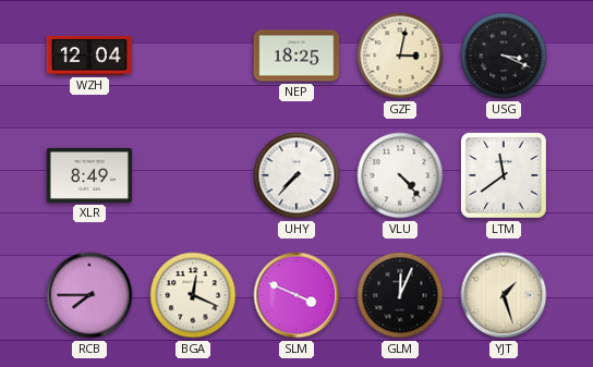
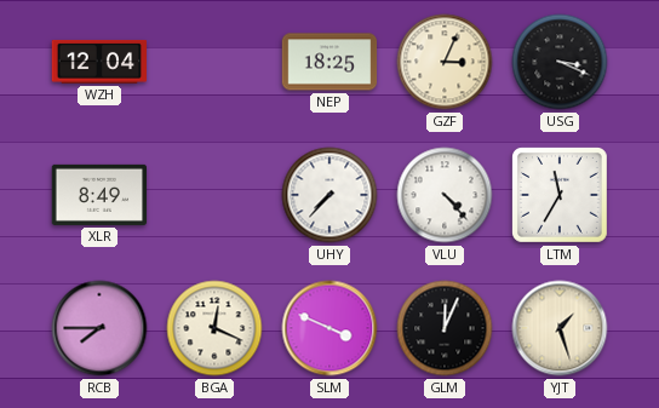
GZF: 3:02 -> 3:04
LTM: 11:39 -> 11:35
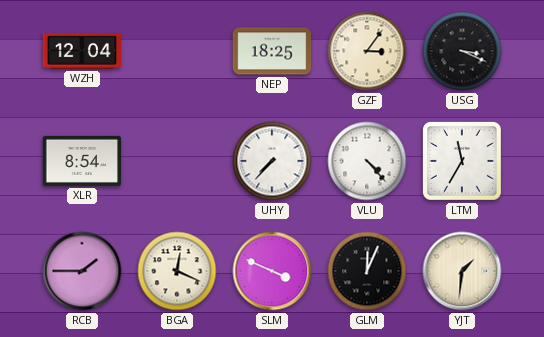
GZF: 3:04 -> 3:06
XLR: 8:49 -> 8:54
RCB: 7:45 -> 1:45
YJT: 1:27 -> 1:31
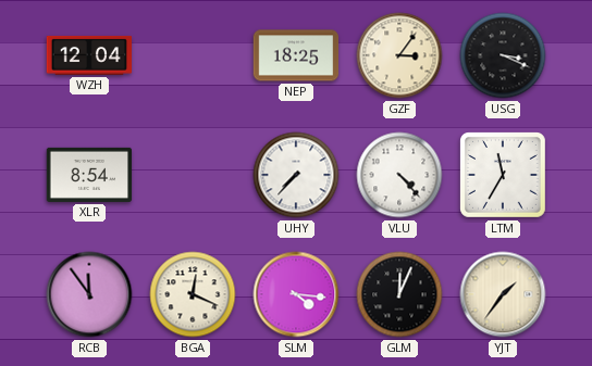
RCB: 1:45 -> 11:54
SLM: 3:49 -> 4:16
YJT: 1:31 -> 1:36
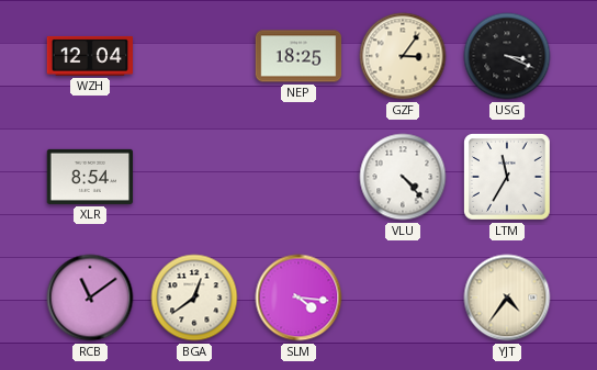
UHY: 7:37 -> none
RCB: 11:54 -> 11:09
BGA: 12:19 -> 12:39
GLM: 12:04 -> none
YJT: 1:36 -> 4:36
